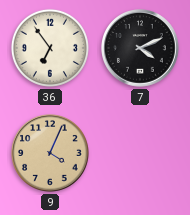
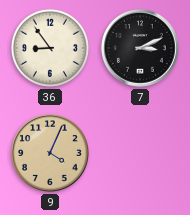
36: 6:54 -> 8:54
7: 4:11 -> 3:11
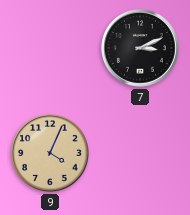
36: 8:54 -> none
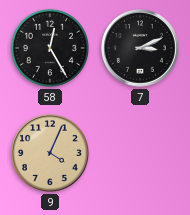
58: none -> 12:25
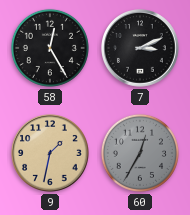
9: 4:04 -> 1:32
60: none -> 12:35
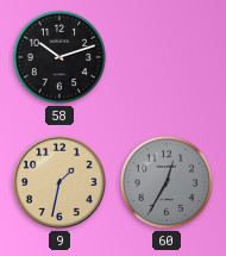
58: 12:25 -> 10:12
7: 3:11 -> none
